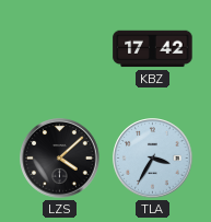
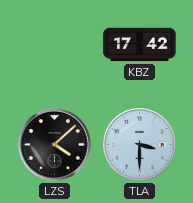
TLA: 3:35 -> 3:30
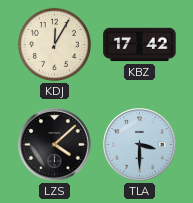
KDJ: none -> 12:05
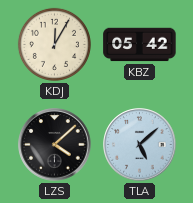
KBZ: 17:42 -> 05:42
TLA: 3:30 -> 5:08
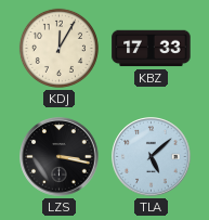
KBZ: 05:42 -> 17:33
LZS: 4:08 -> 3:17
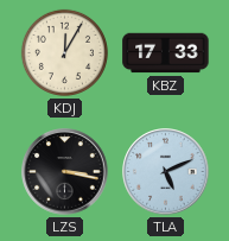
TLA: 5:08 -> 5:11
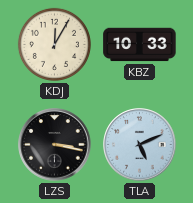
KBZ: 17:33 -> 10:33
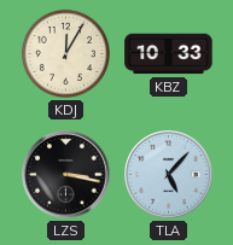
TLA: 5:11 -> 5:07
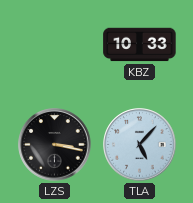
KDJ: 12:05 -> none
